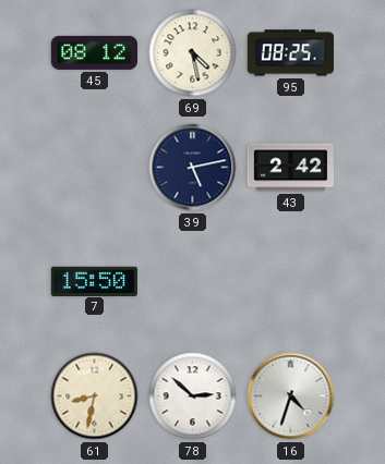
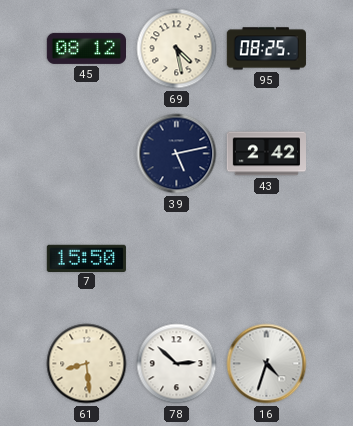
61: 8:32 -> 8:29
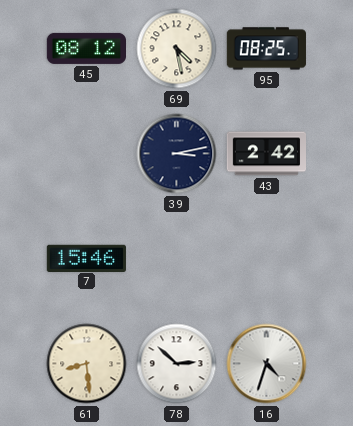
39: 5:13 -> 3:13
7: 15:50 -> 15:46
